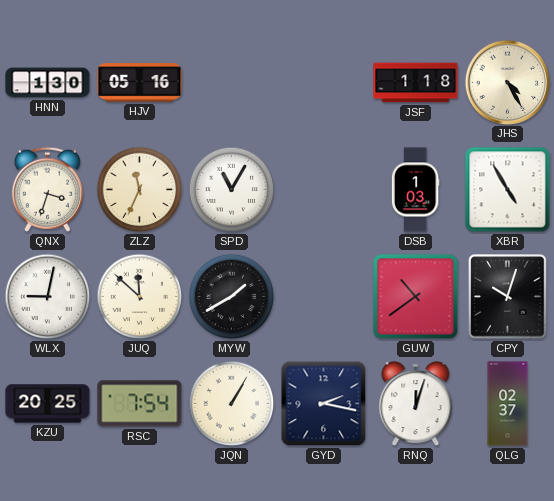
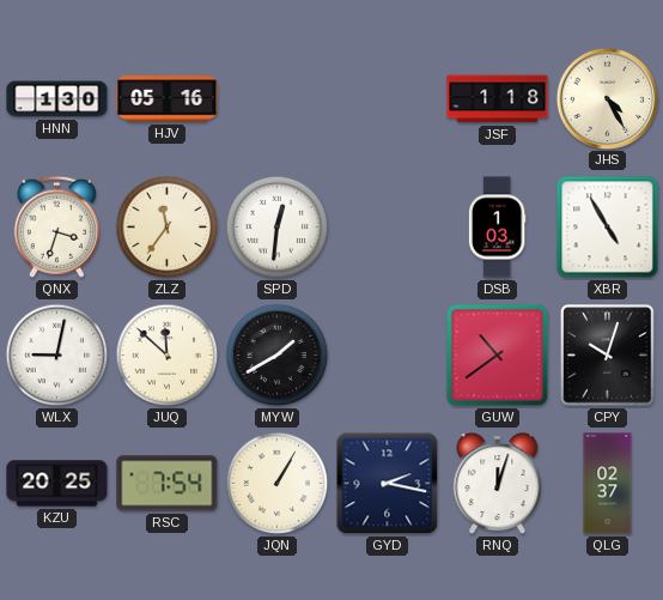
ZLZ: 11:34 -> 11:36
SPD: 11:05 -> 12:31
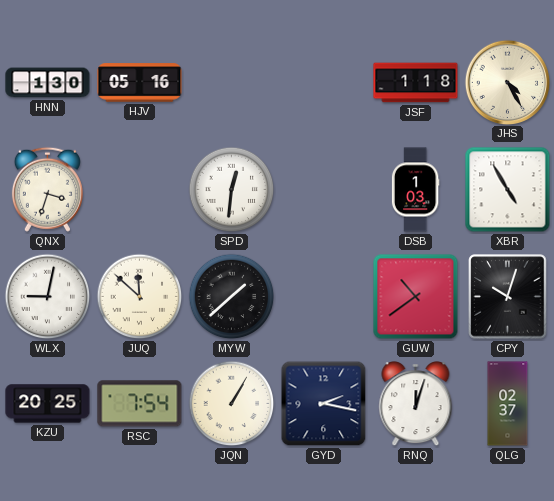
ZLZ: 11:36 -> none
MYW: 1:40 -> 1:38
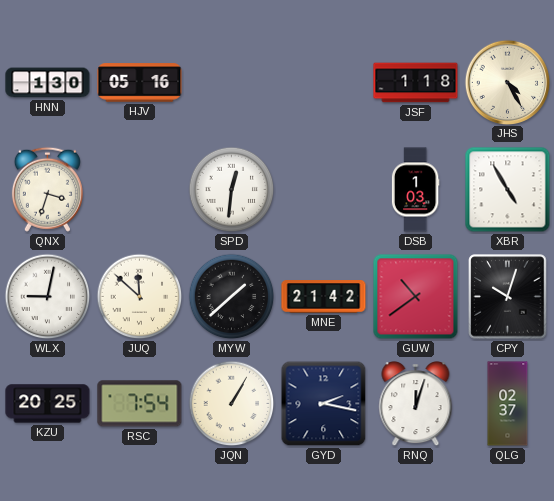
MNE: none -> 21:42
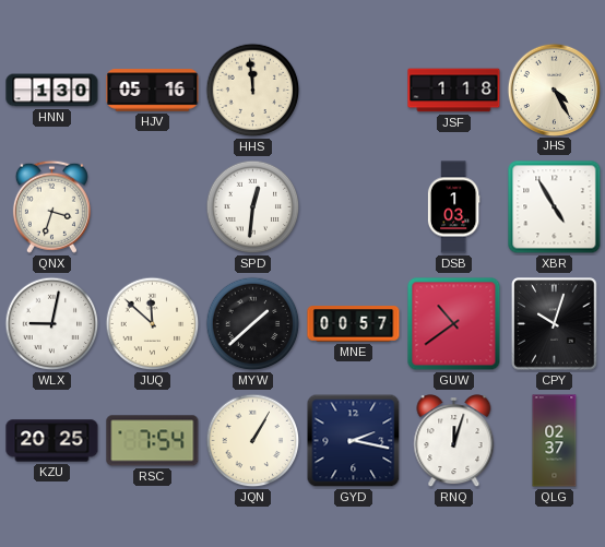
HHS: none -> 11:59
MNE: 21:42 -> 00:57
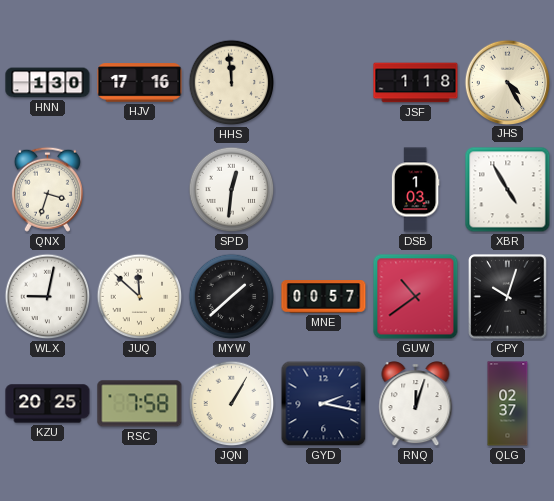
HJV: 05:16 -> 17:16
RSC: 7:54 -> 7:58
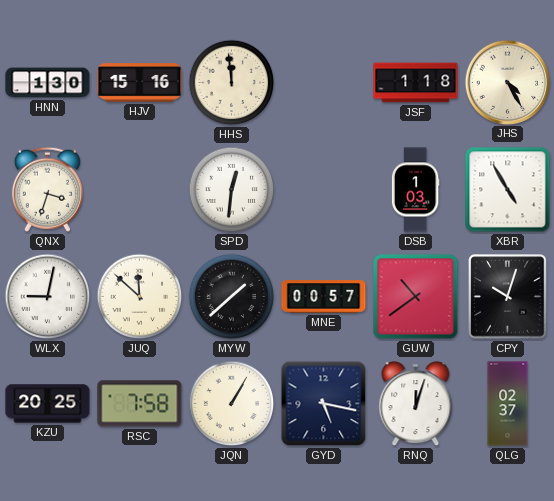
HJV: 17:16 -> 15:16
GYD: 2:17 -> 5:17
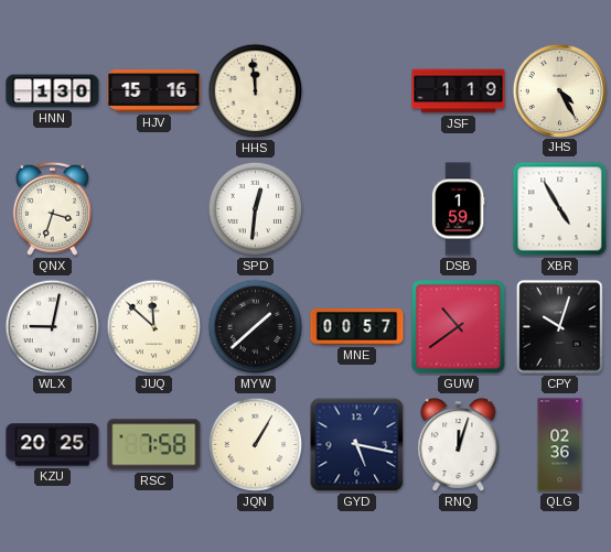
JSF: 1:18 -> 1:19
DSB: 1:03 -> 1:59
QLG: 02:37 -> 02:36
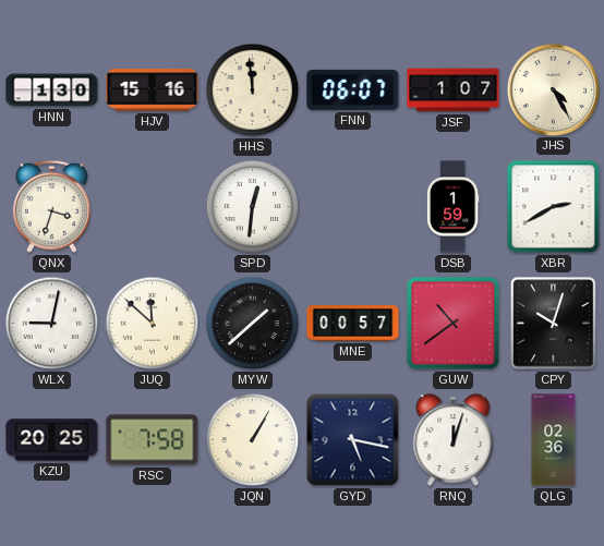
FNN: none -> 06:07
JSF: 1:19 -> 1:07
XBR: 4:55 -> 2:40
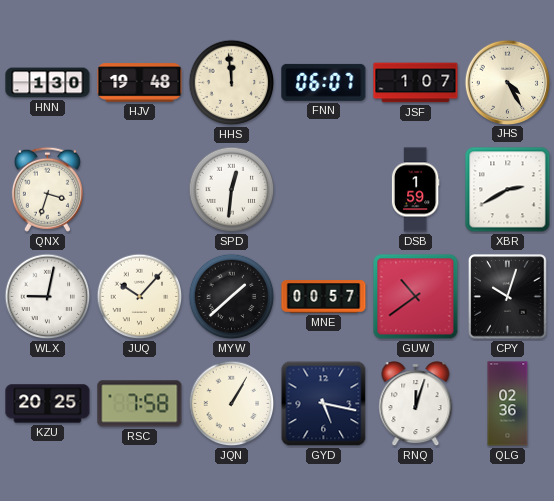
HJV: 15:16 -> 19:48
JUQ: 11:52 -> 10:07
